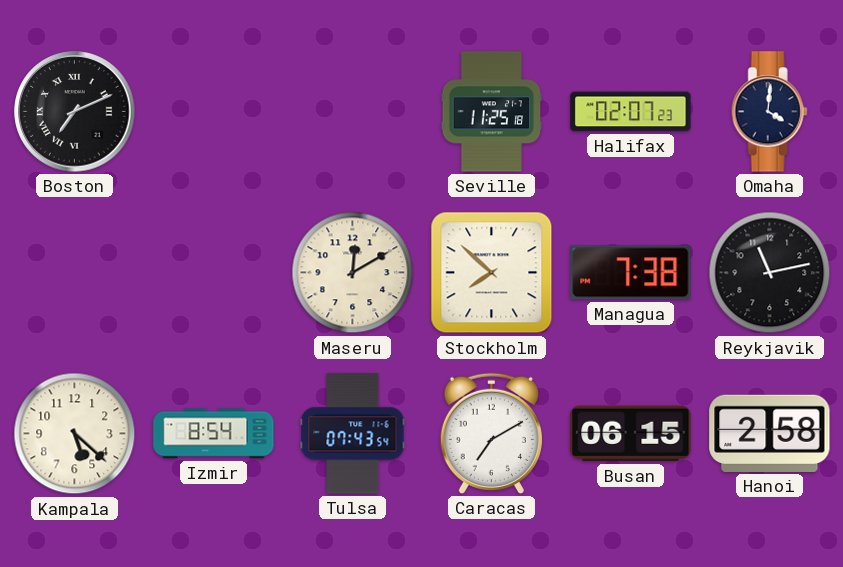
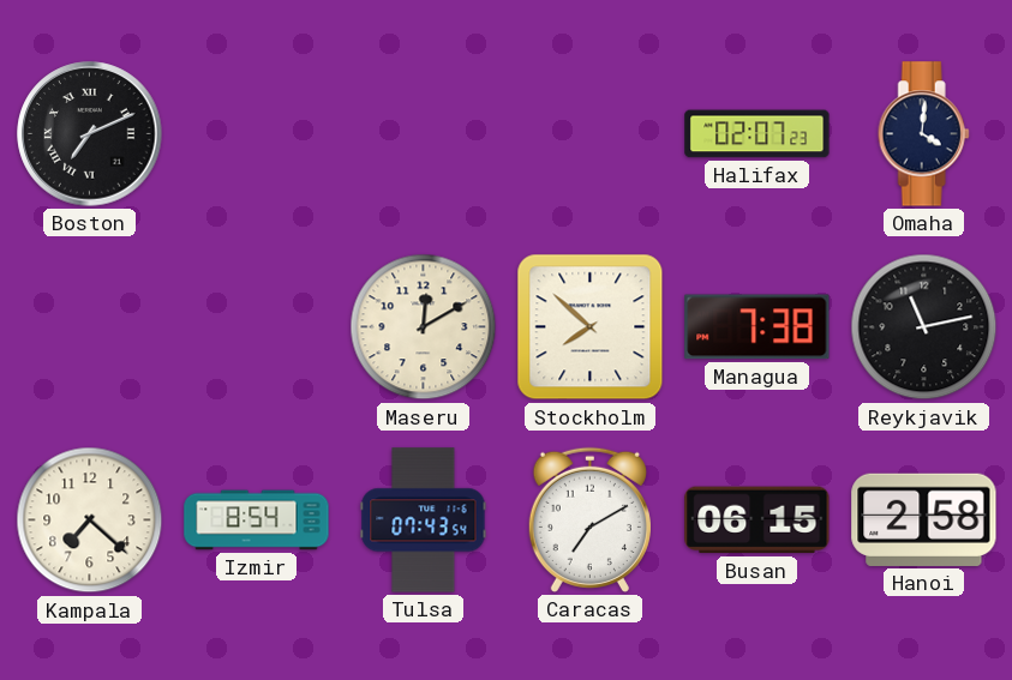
Seville: 11:25 -> none
Kampala: 5:22 -> 7:22
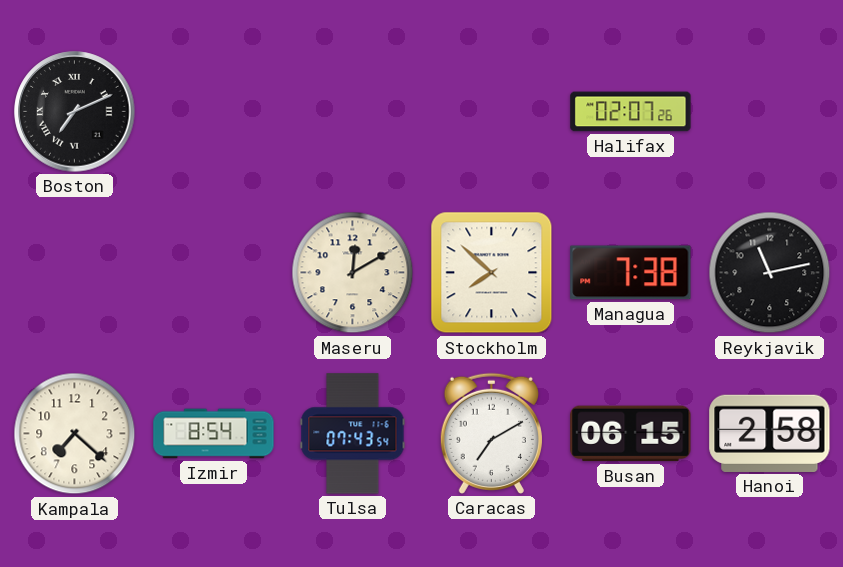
Halifax: 02:07:23 -> 02:07:26
Omaha: 4:01 -> none
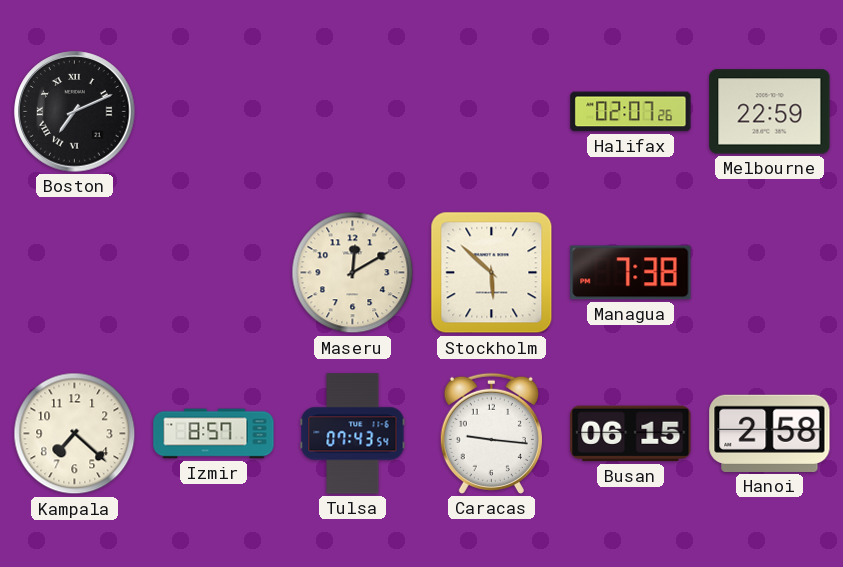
Melbourne: none -> 22:59
Stockholm: 7:52 -> 5:52
Reykjavik: 11:13 -> none
Izmir: 8:54 -> 8:57
Caracas: 7:10 -> 9:16
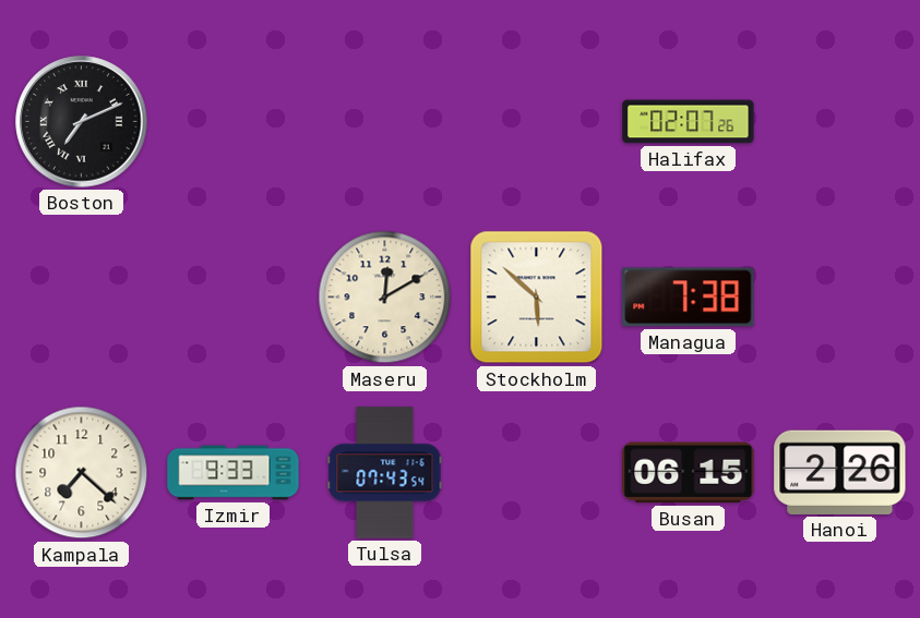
Melbourne: 22:59 -> none
Izmir: 8:57 -> 9:33
Caracas: 9:16 -> none
Hanoi: 2:58 -> 2:26
